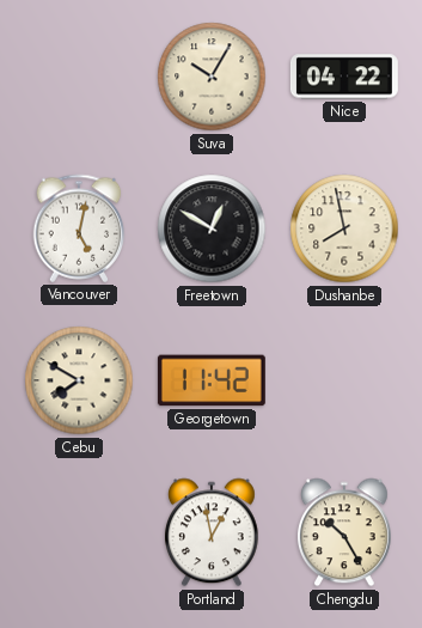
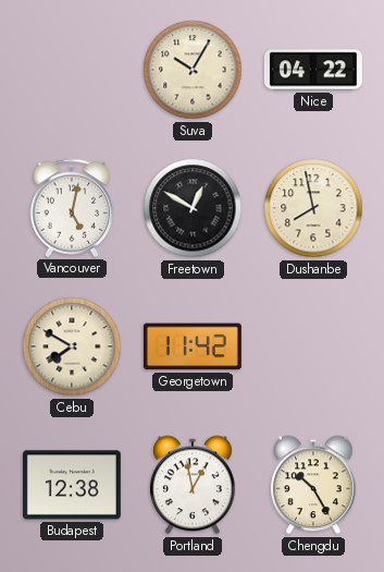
Budapest: none -> 12:38
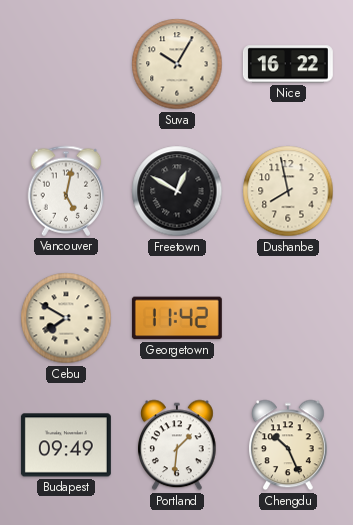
Nice: 04:22 -> 16:22
Budapest: 12:38 -> 09:49
Portland: 12:58 -> 1:31
Chengdu: 10:25 -> 10:26
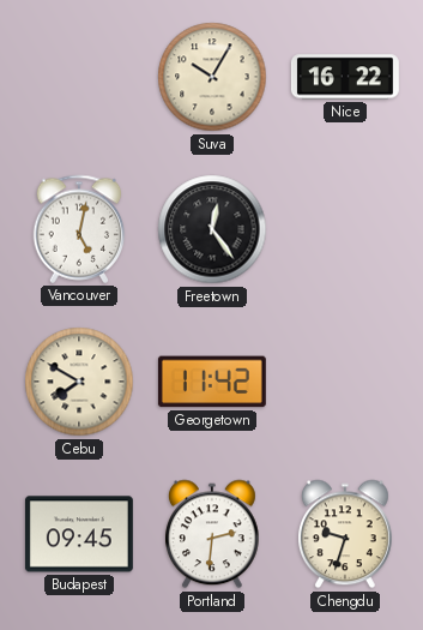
Freetown: 12:50 -> 12:24
Dushanbe: 7:58 -> none
Budapest: 09:49 -> 09:45
Portland: 1:31 -> 2:31
Chengdu: 10:26 -> 9:33
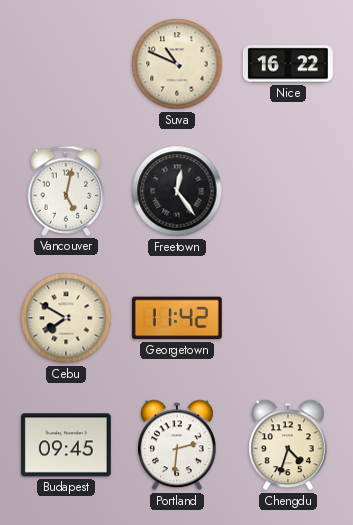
Suva: 10:05 -> 10:49
Chengdu: 9:33 -> 4:33
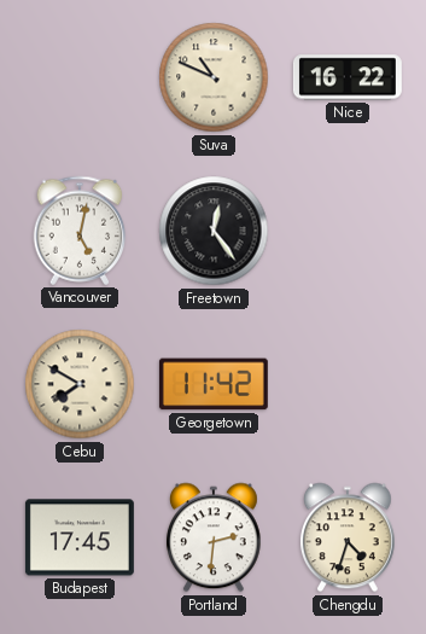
Budapest: 09:45 -> 17:45
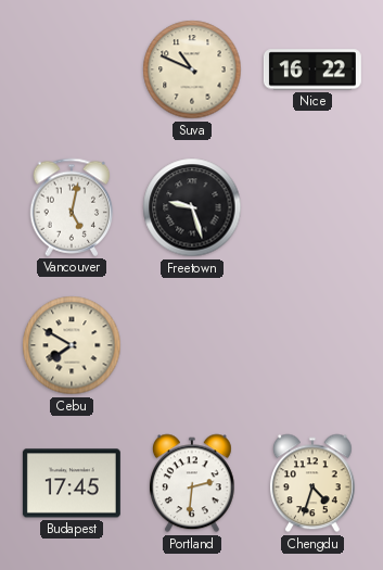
Freetown: 12:24 -> 9:27
Georgetown: 11:42 -> none
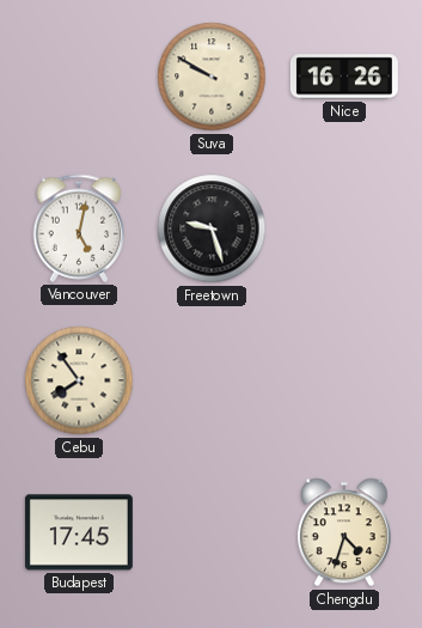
Suva: 10:49 -> 9:50
Nice: 16:22 -> 16:26
Cebu: 7:50 -> 7:54
Portland: 2:31 -> none
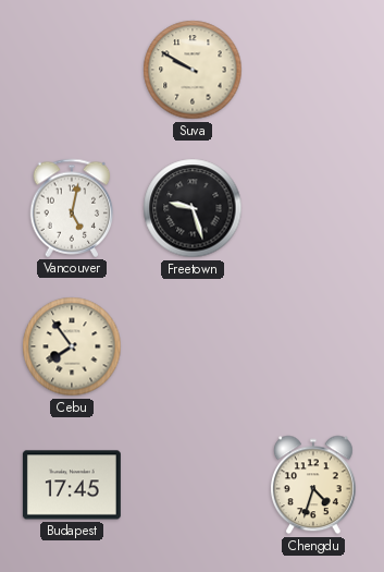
Nice: 16:26 -> none
